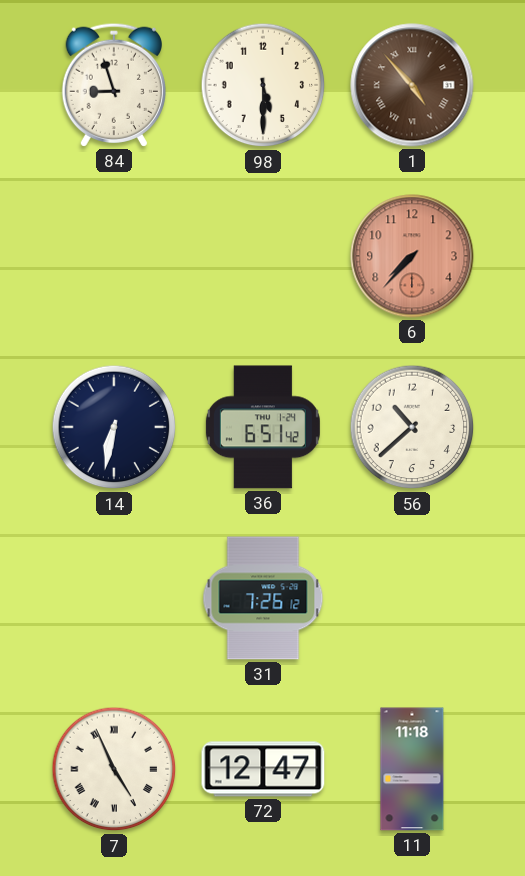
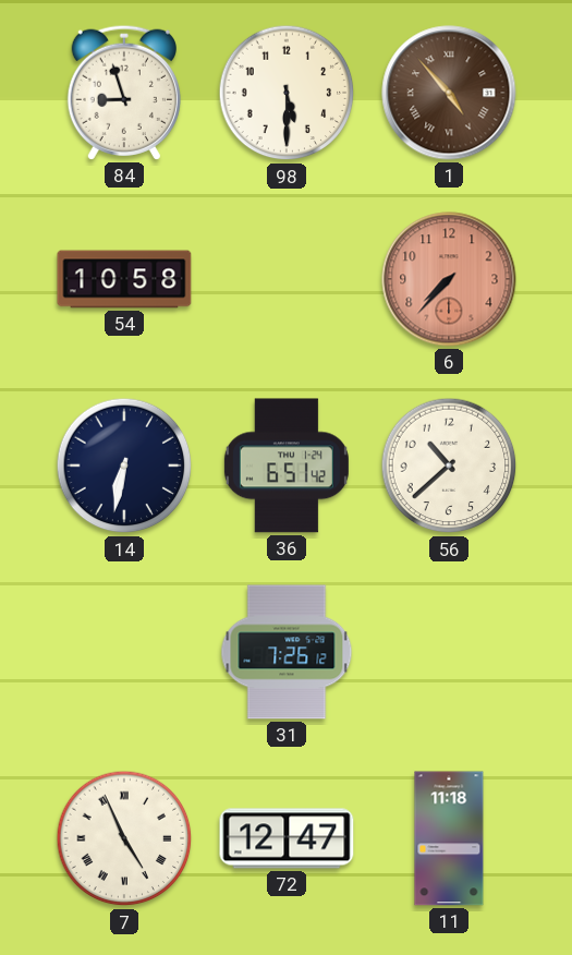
54: none -> 10:58
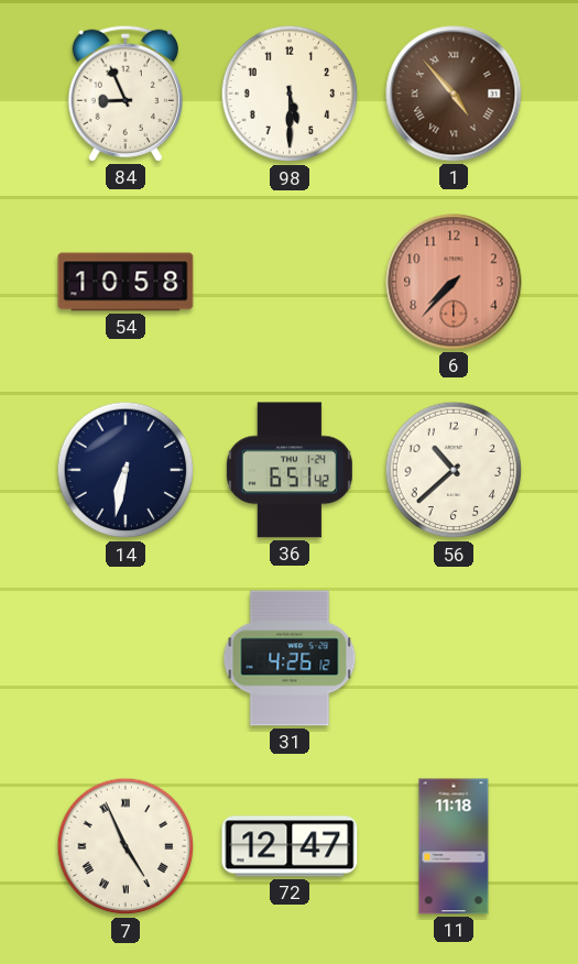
84: 8:57 -> 8:56
31: 7:26 -> 4:26
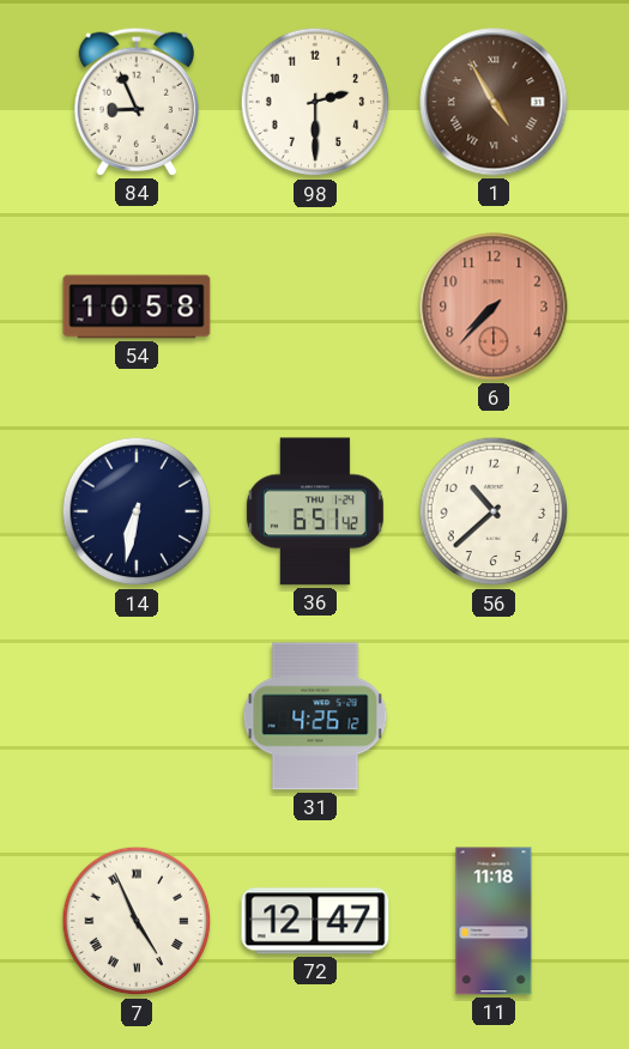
98: 5:30 -> 2:30
1: 4:53 -> 4:55
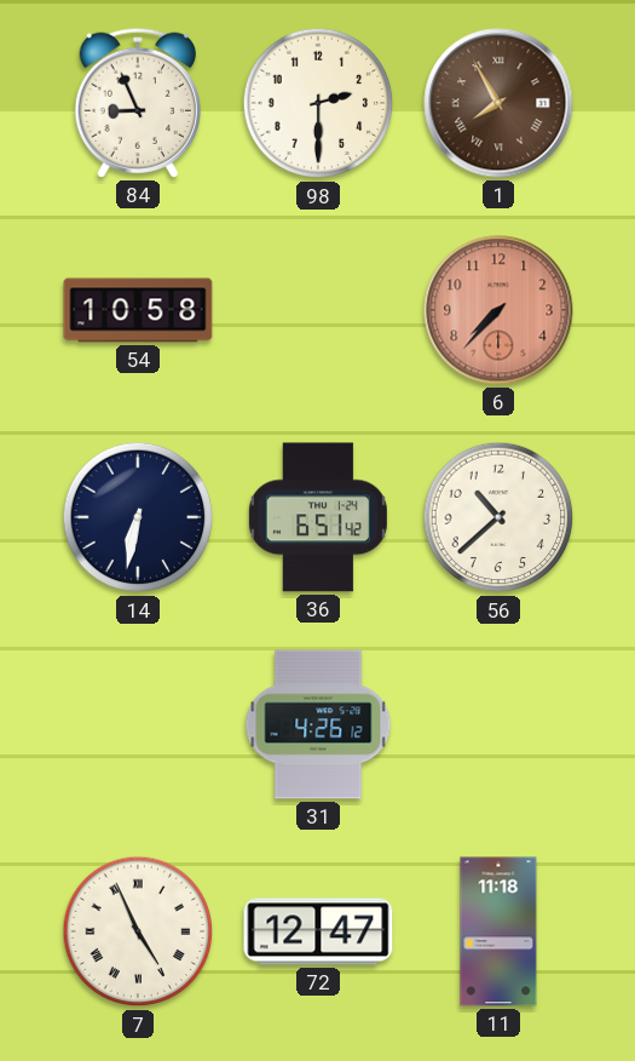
1: 4:55 -> 7:55
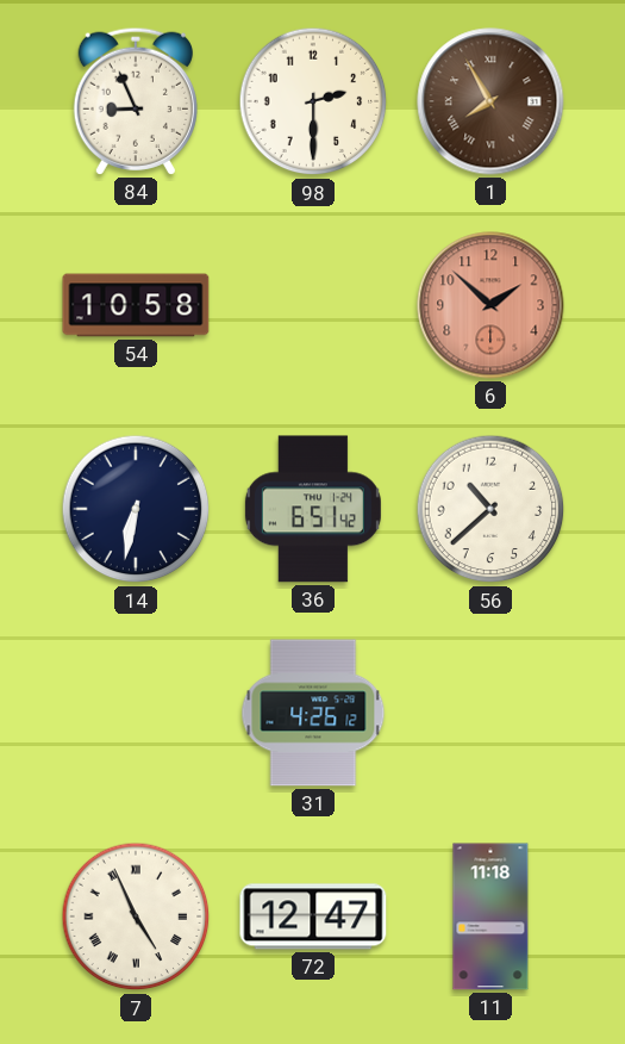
6: 7:37 -> 1:52
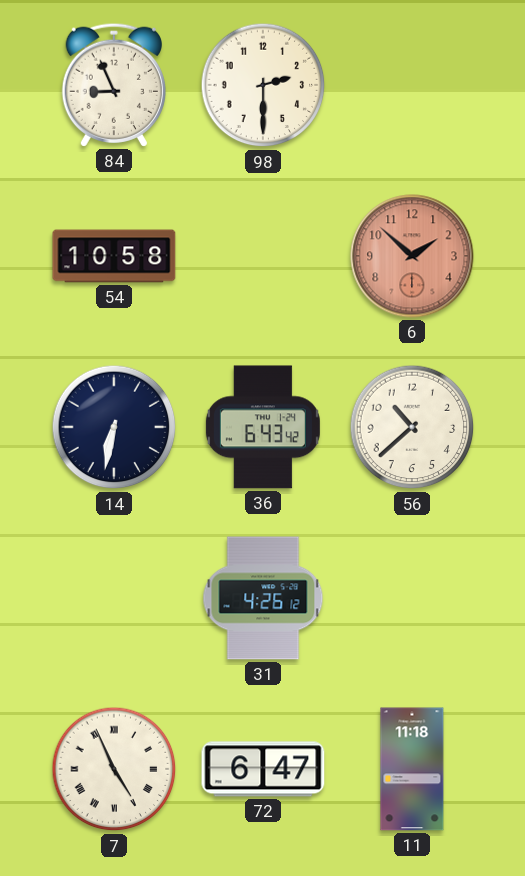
1: 7:55 -> none
36: 6:51 -> 6:43
72: 12:47 -> 6:47
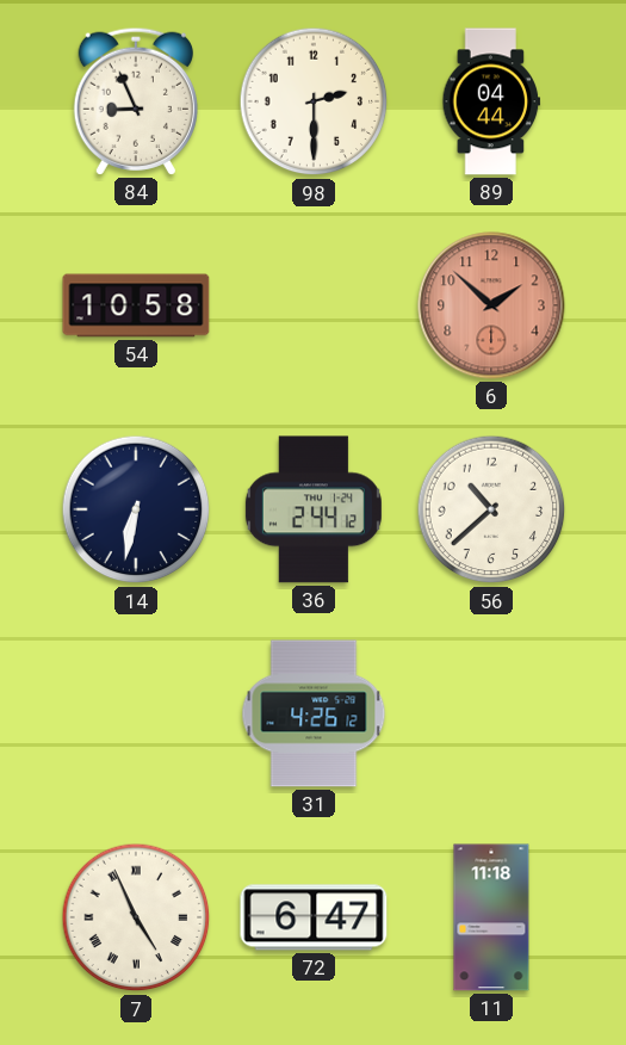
89: none -> 04:44
36: 6:43 -> 2:44
